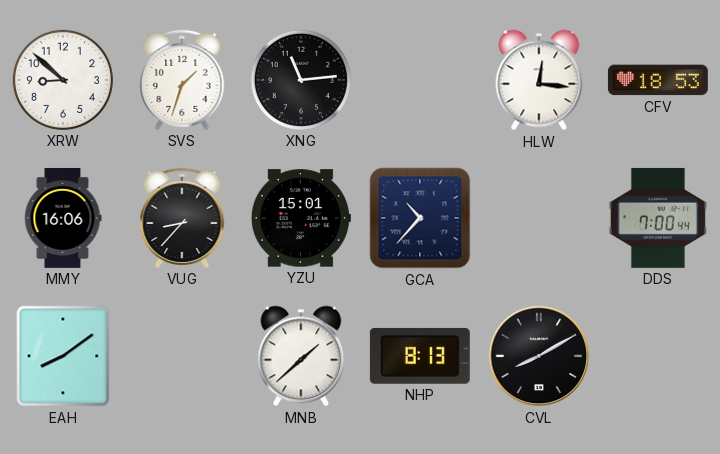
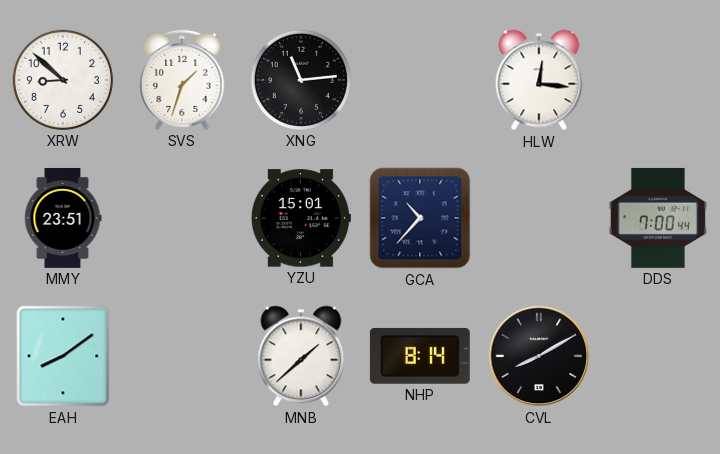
CFV: 18:53 -> none
MMY: 16:06 -> 23:51
VUG: 8:37 -> none
NHP: 8:13 -> 8:14
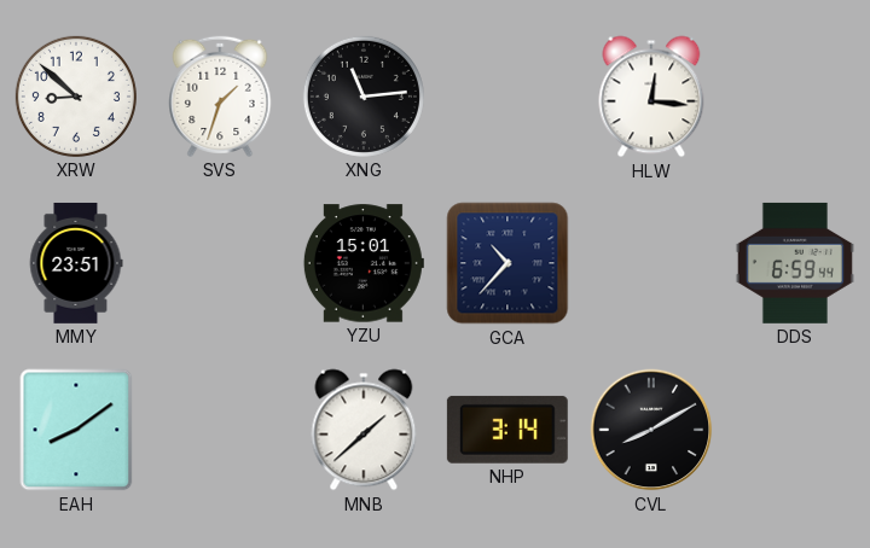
DDS: 7:00 -> 6:59
NHP: 8:14 -> 3:14
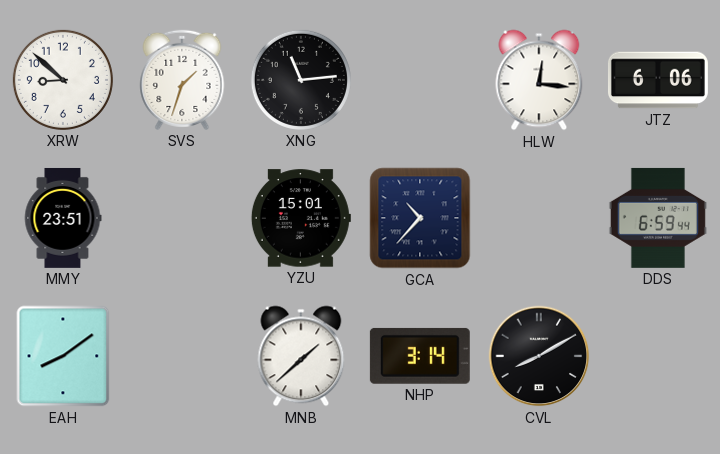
JTZ: none -> 6:06
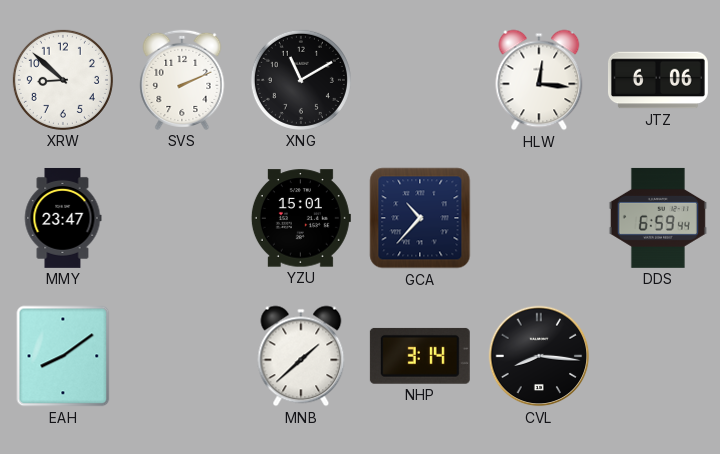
SVS: 1:33 -> 2:11
XNG: 11:14 -> 11:10
MMY: 23:51 -> 23:47
CVL: 8:10 -> 8:16
